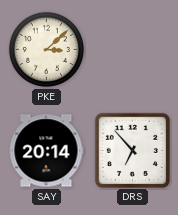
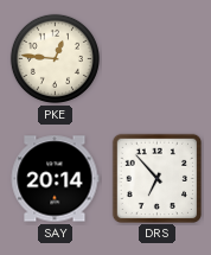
PKE: 3:08 -> 12:46
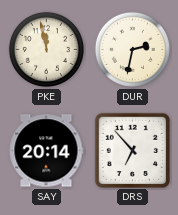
PKE: 12:46 -> 11:58
DUR: none -> 2:32
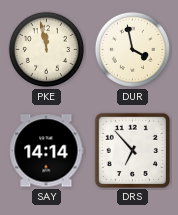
DUR: 2:32 -> 3:58
SAY: 20:14 -> 14:14
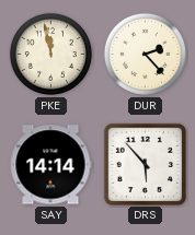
DUR: 3:58 -> 2:23
DRS: 6:53 -> 5:53
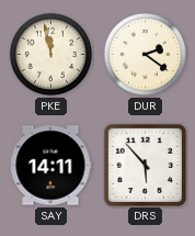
DUR: 2:23 -> 2:21
SAY: 14:14 -> 14:11
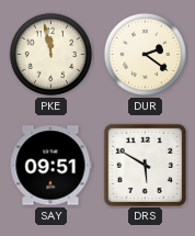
SAY: 14:11 -> 09:51
DRS: 5:53 -> 5:50
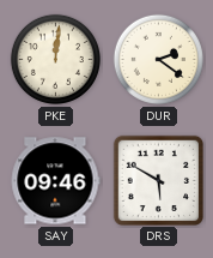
PKE: 11:58 -> 12:01
SAY: 09:51 -> 09:46
